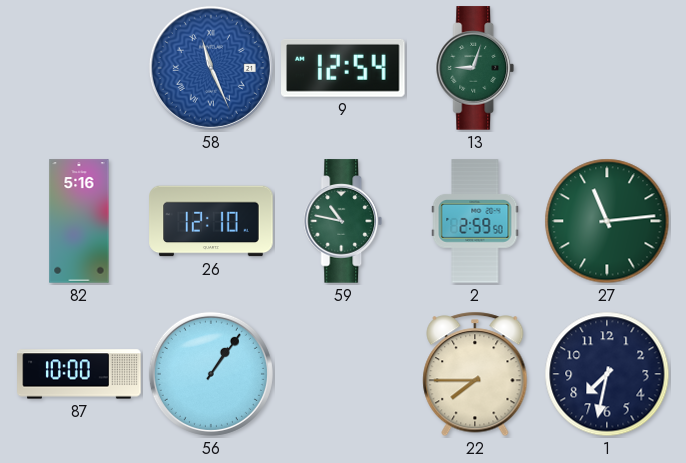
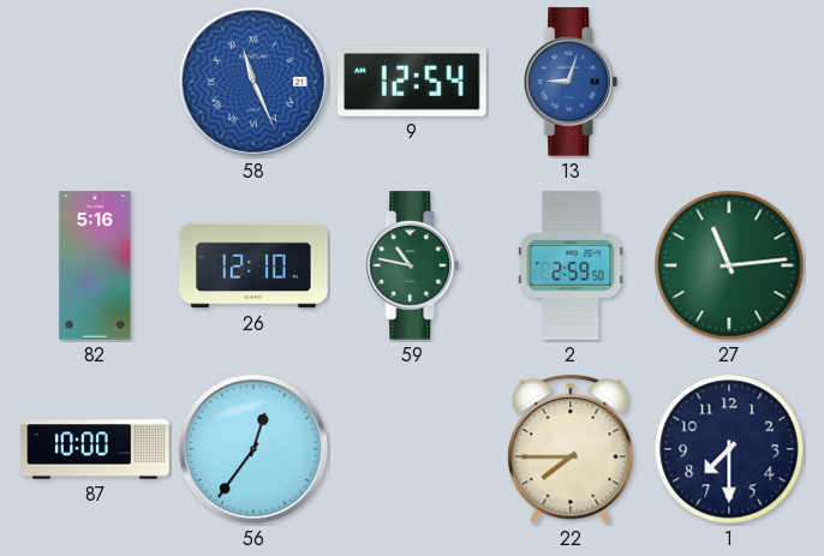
13 dial: green -> blue
56: 1:06 -> 12:36
1: 7:32 -> 7:30
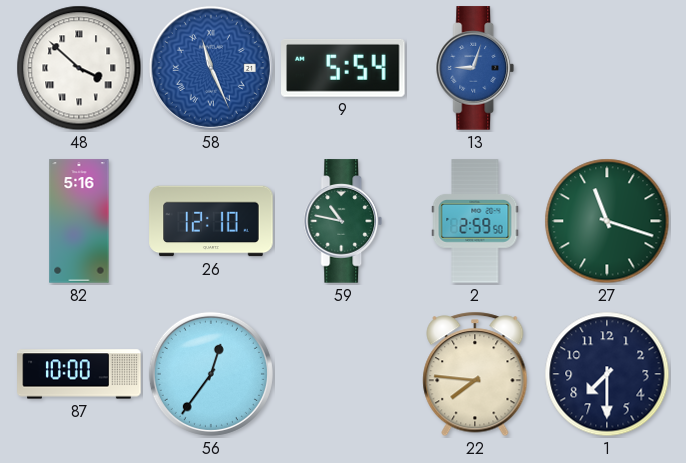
48: none -> 3:52
9: 12:54 -> 5:54
27: 11:14 -> 11:18
22: 7:45 -> 7:46
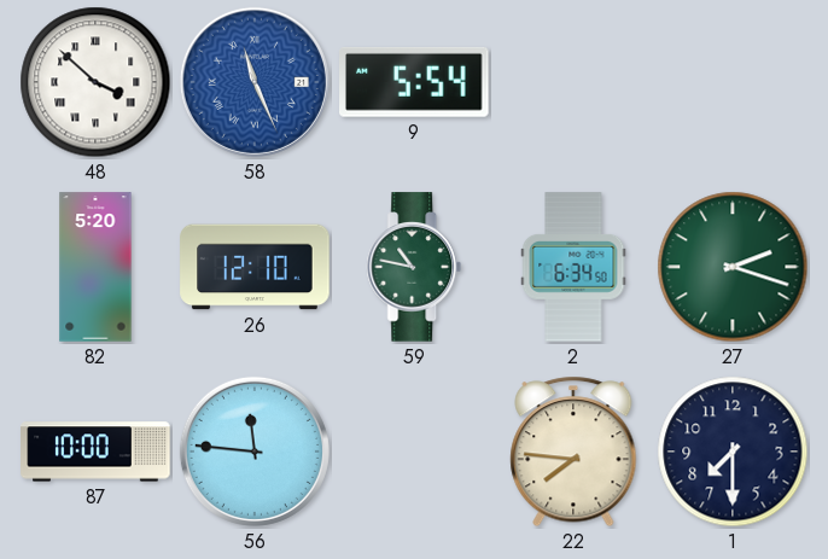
13: 9:03 -> none
82: 5:16 -> 5:20
2: 2:59 -> 6:34
27: 11:18 -> 2:18
56: 12:36 -> 11:46
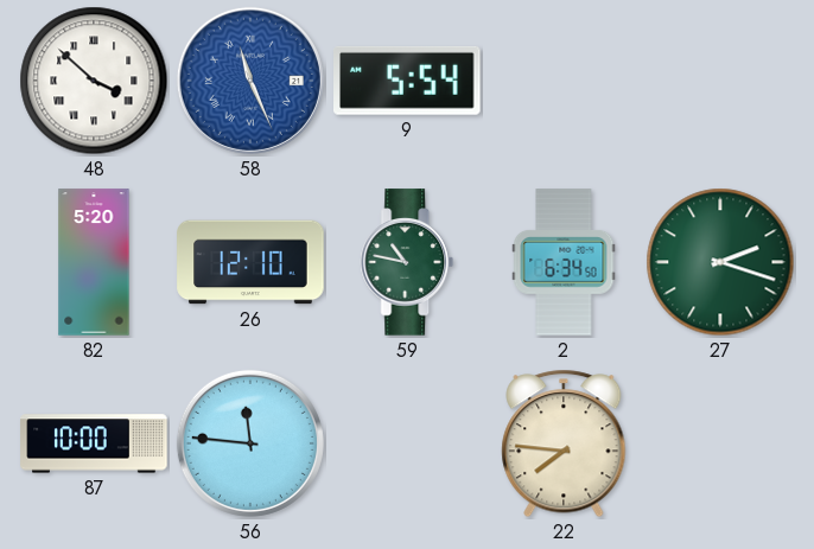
1: 7:30 -> none
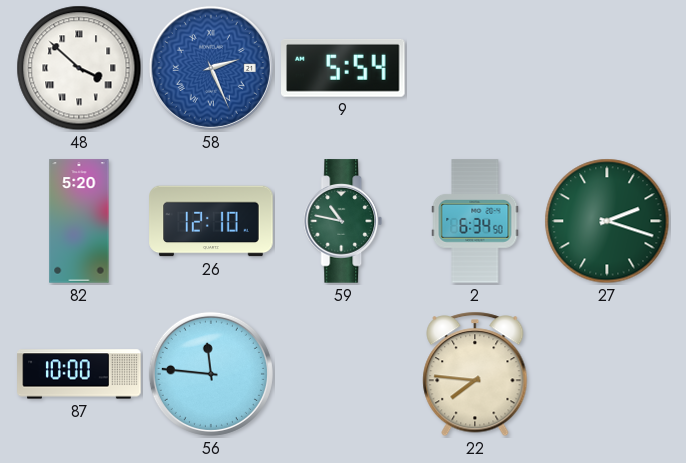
58: 11:26 -> 2:26
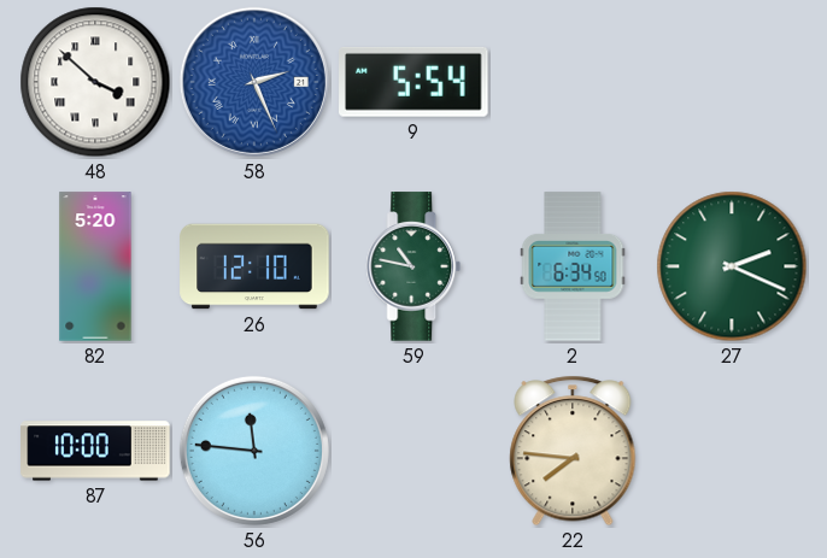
27: 2:18 -> 2:19
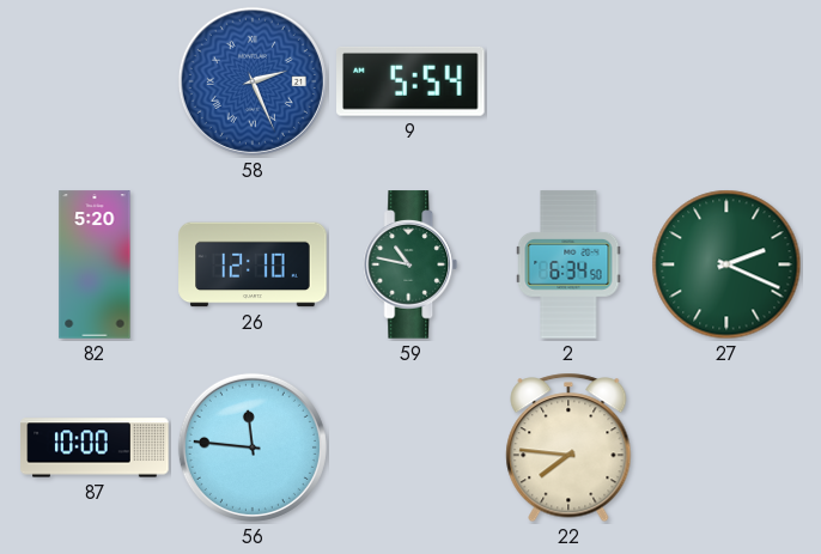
48: 3:52 -> none
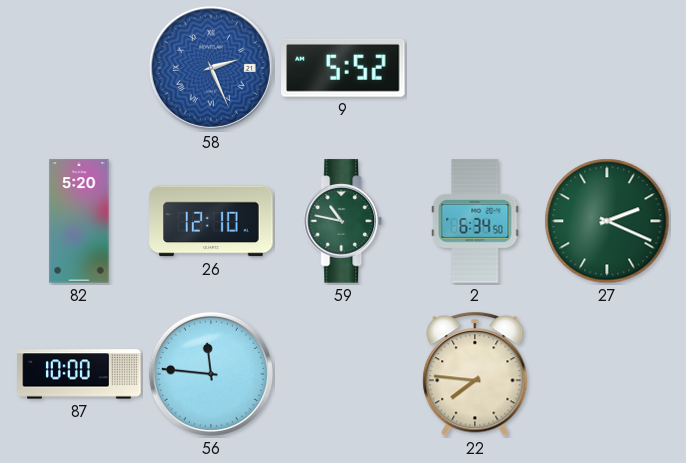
9: 5:54 -> 5:52
